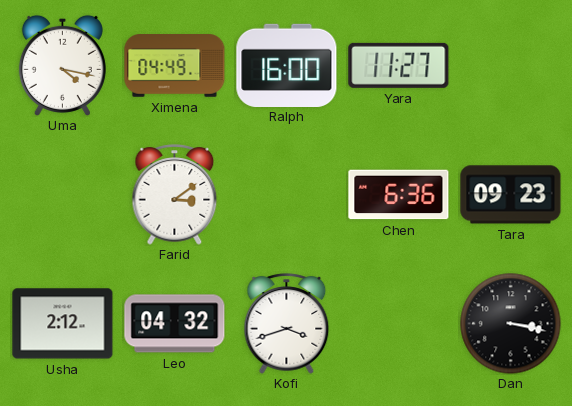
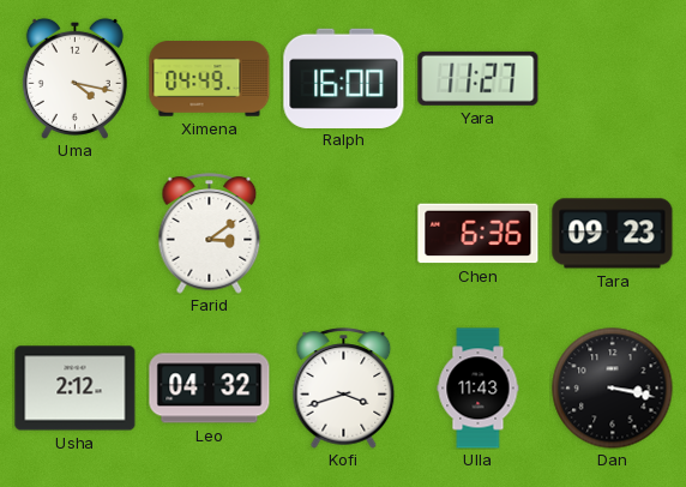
Ulla: none -> 11:43
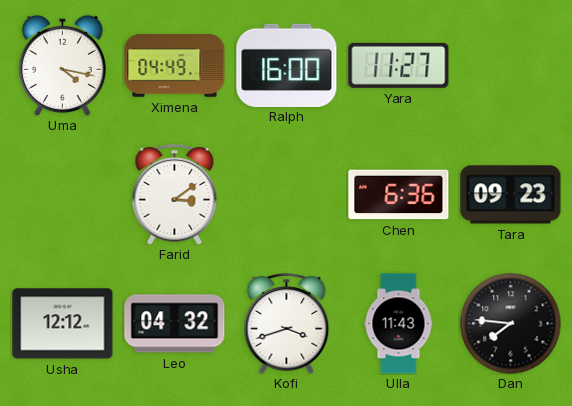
Usha: 2:12 -> 12:12
Dan: 3:17 -> 7:46
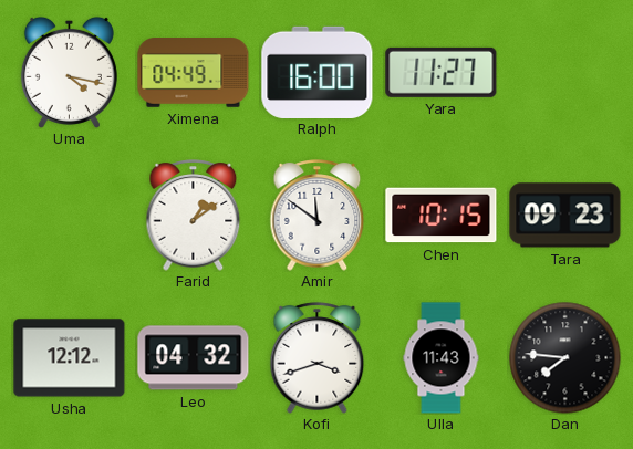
Farid: 3:09 -> 1:09
Amir: none -> 11:51
Chen: 6:36 -> 10:15
